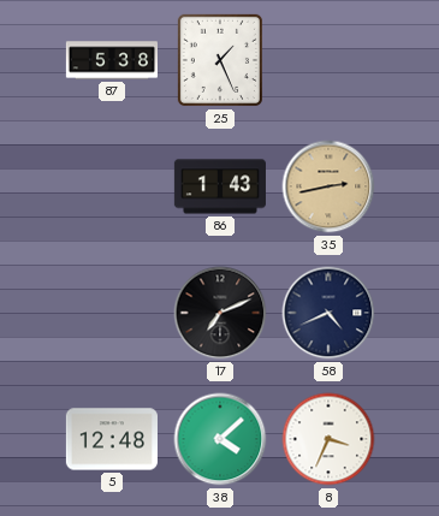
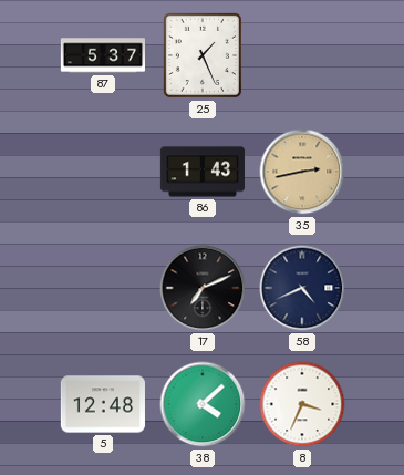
87: 5:38 -> 5:37
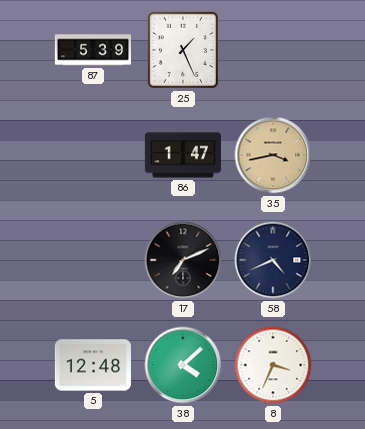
87: 5:37 -> 5:39
86: 1:43 -> 1:47
35: 2:43 -> 3:43
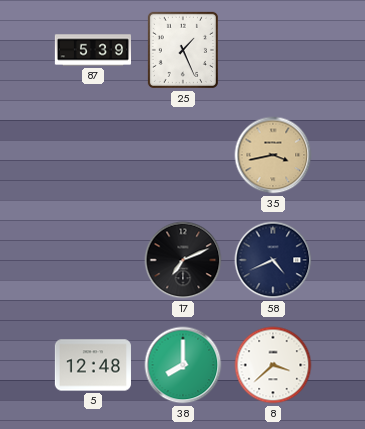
86: 1:47 -> none
38: 4:08 -> 8:00
8: 3:34 -> 3:38
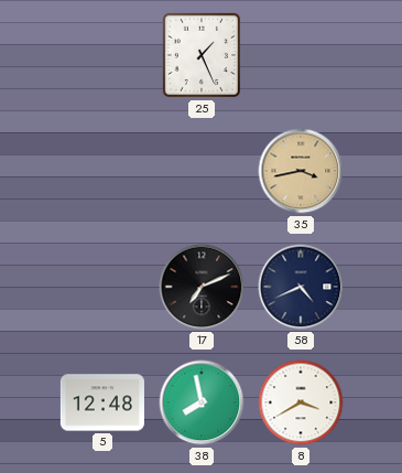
87: 5:39 -> none
38: 8:00 -> 7:58
8: 3:38 -> 3:40
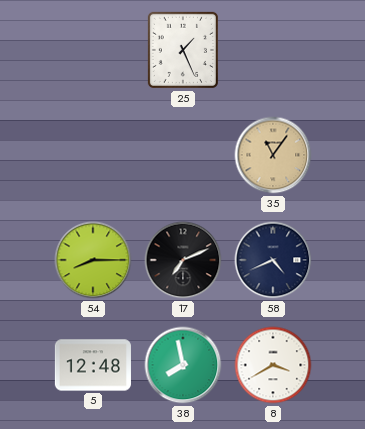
35: 3:43 -> 11:06
54: none -> 8:15
